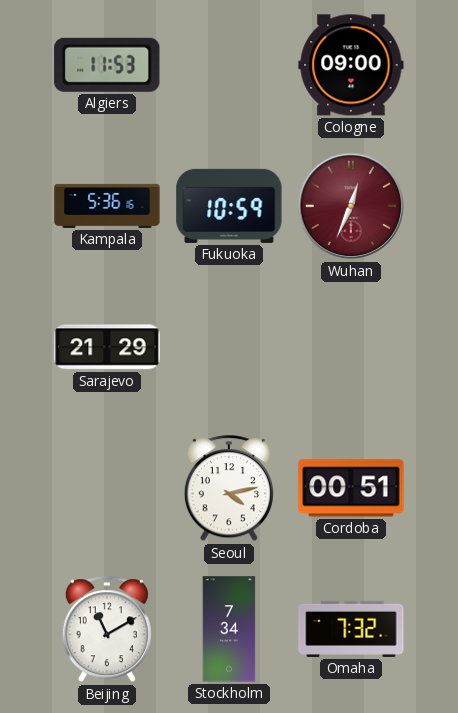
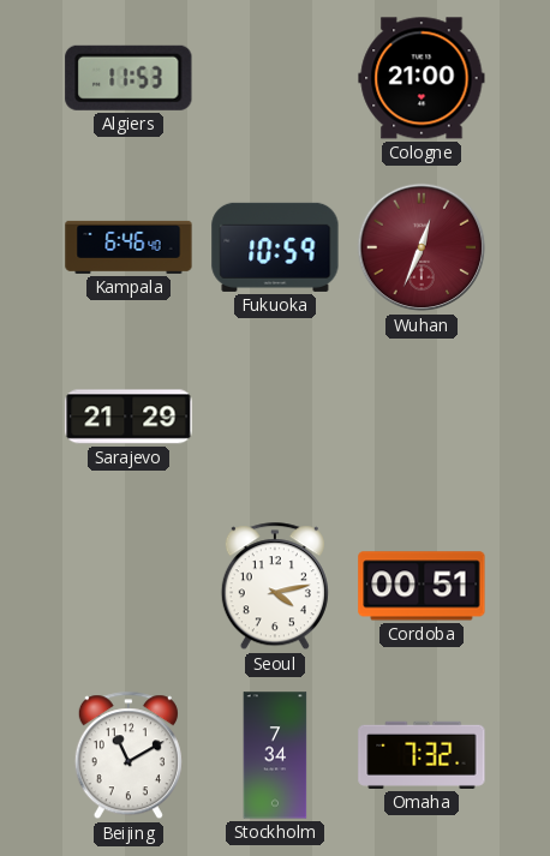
Cologne: 09:00 -> 21:00
Kampala: 5:36 -> 6:46
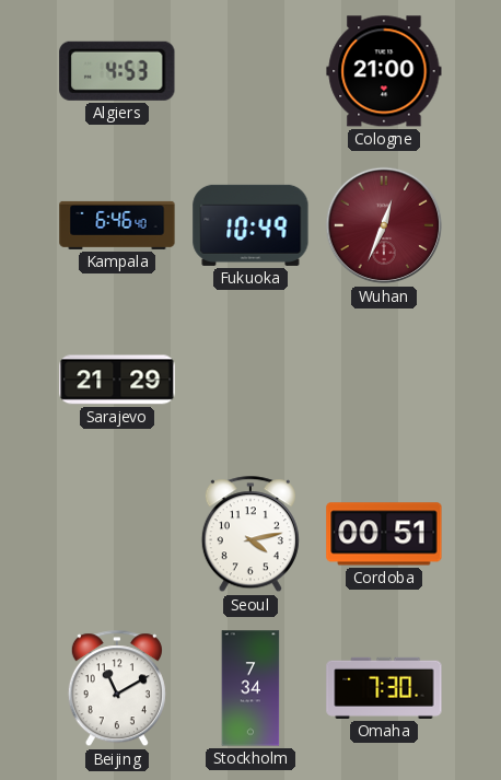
Algiers: 11:53 -> 4:53
Fukuoka: 10:59 -> 10:49
Omaha: 7:32 -> 7:30
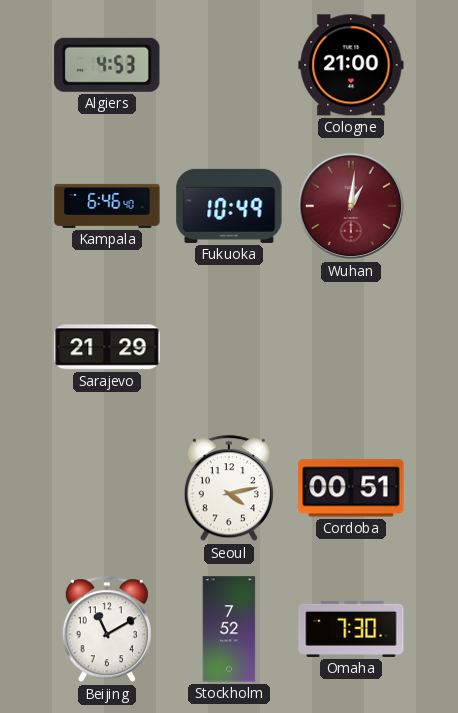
Wuhan: 12:34 -> 1:01
Stockholm: 7:34 -> 7:52
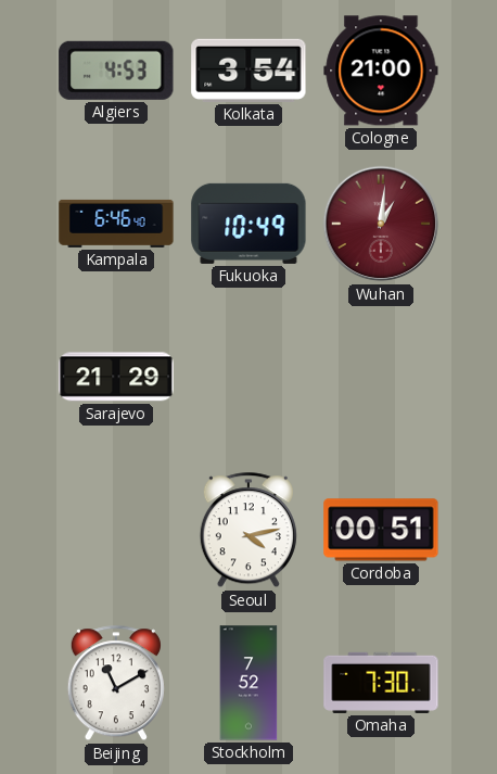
Kolkata: none -> 3:54
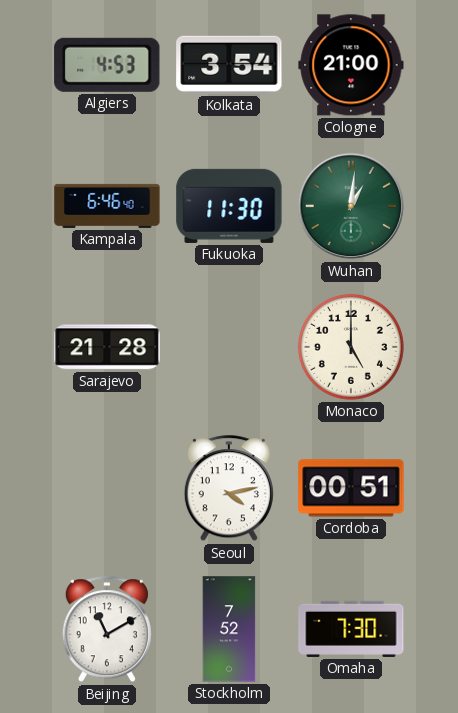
Fukuoka: 10:49 -> 11:30
Wuhan dial: burgundy -> green
Sarajevo: 21:29 -> 21:28
Monaco: none -> 5:00
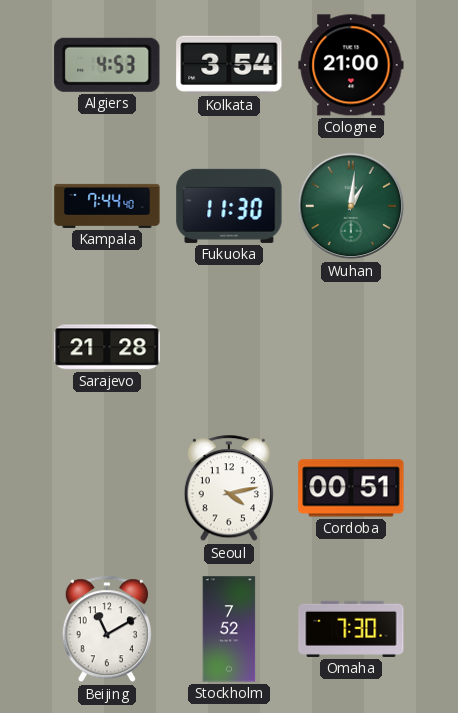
Kampala: 6:46 -> 7:44
Monaco: 5:00 -> none
